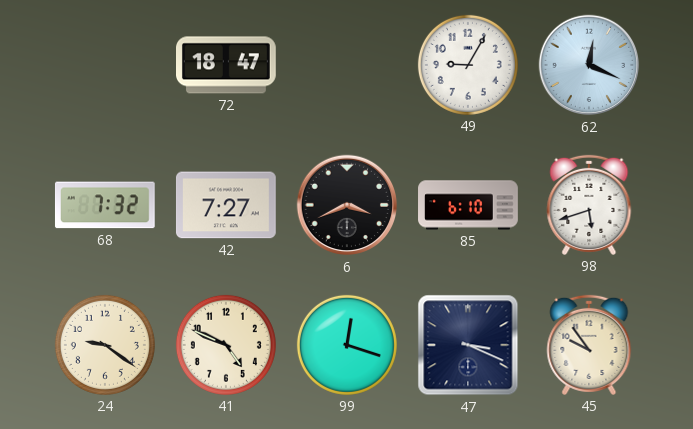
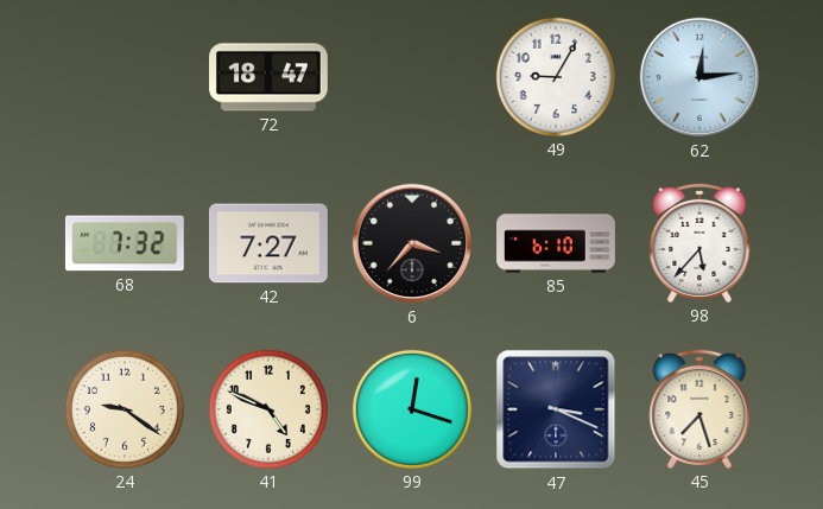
62: 12:19 -> 12:14
6: 3:41 -> 3:37
98: 5:42 -> 5:37
45: 9:54 -> 7:27
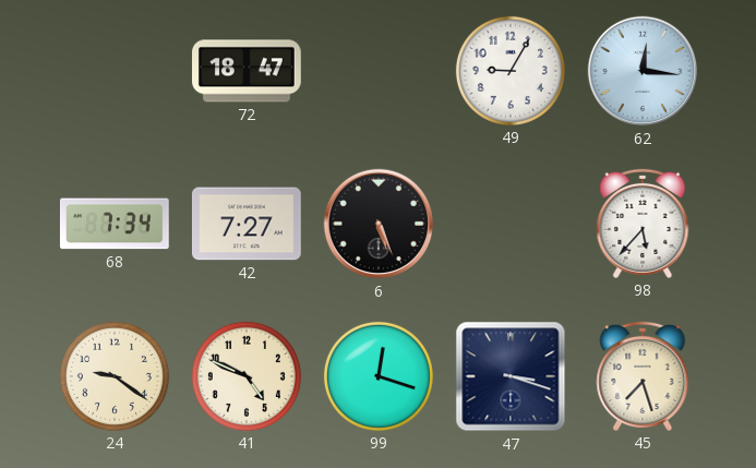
62: 12:14 -> 12:16
68: 7:32 -> 7:34
6: 3:37 -> 5:26
85: 6:10 -> none
47: 3:19 -> 3:18
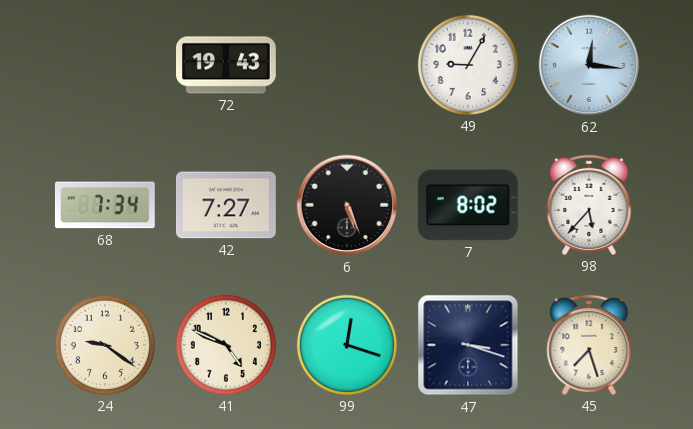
72: 18:47 -> 19:43
7: none -> 8:02
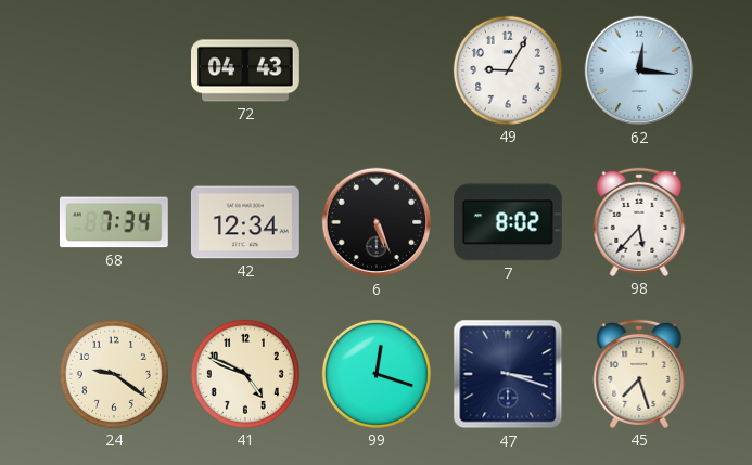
72: 19:43 -> 04:43
42: 7:27 -> 12:34
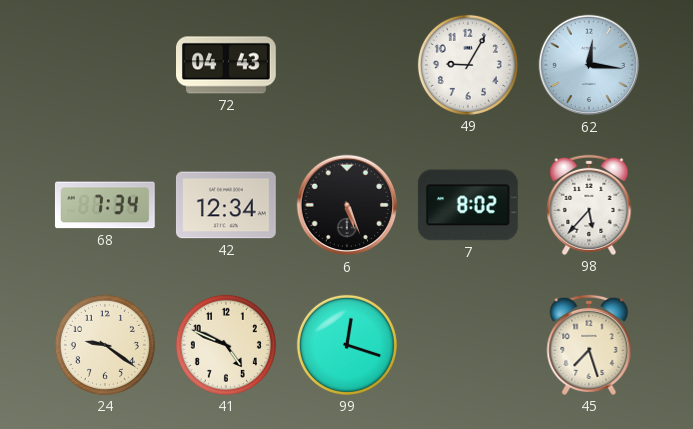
47: 3:18 -> none
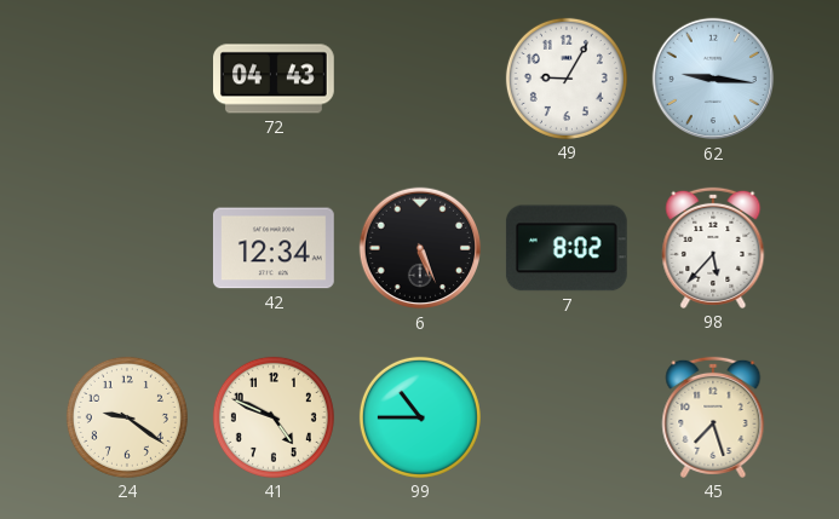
62: 12:16 -> 9:16
68: 7:34 -> none
99: 12:18 -> 10:45
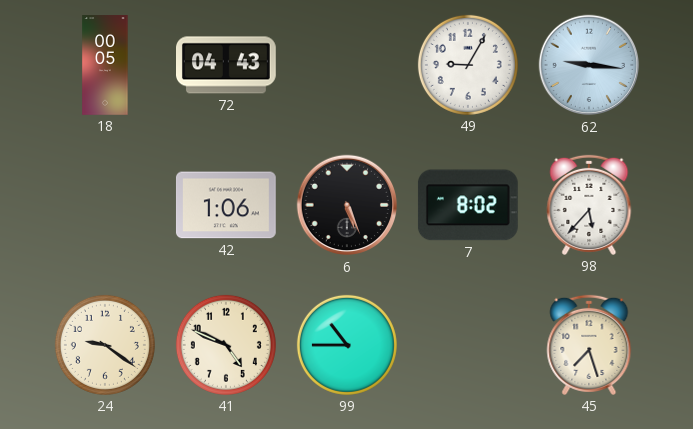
18: none -> 00:05
42: 12:34 -> 1:06
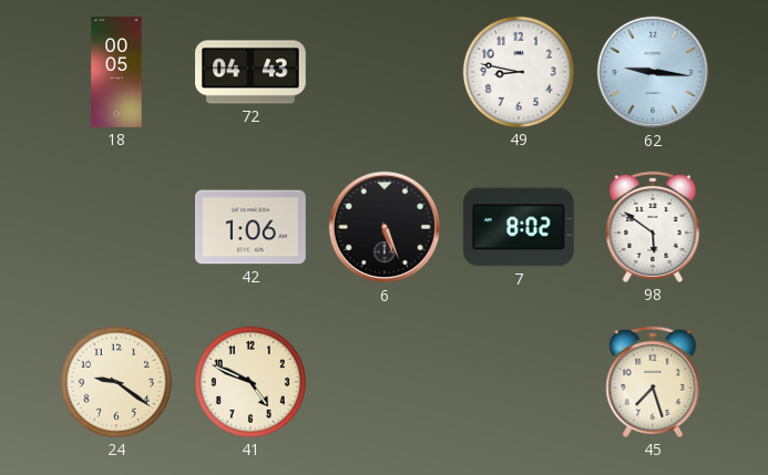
49: 9:05 -> 8:47
98: 5:37 -> 5:51
99: 10:45 -> none
